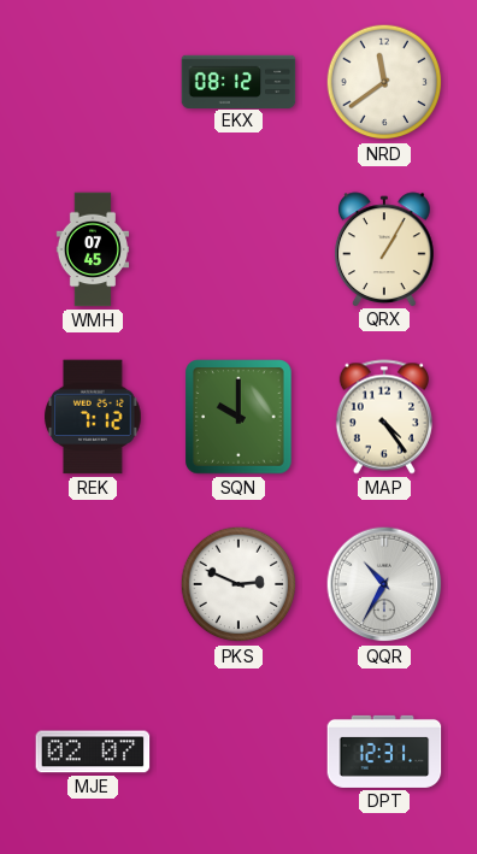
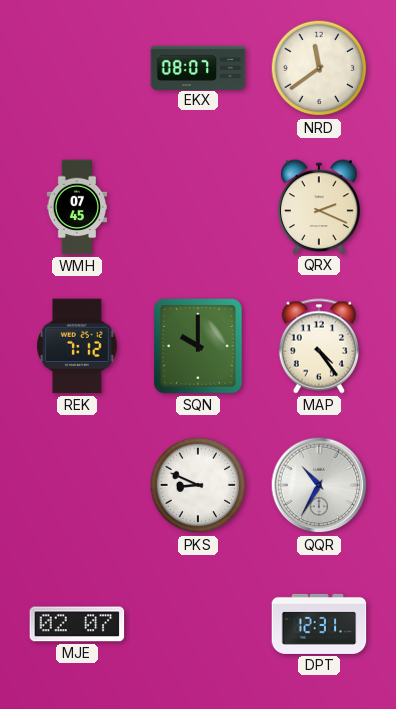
EKX: 08:12 -> 08:07
QRX: 1:05 -> 2:19
PKS: 2:49 -> 8:49
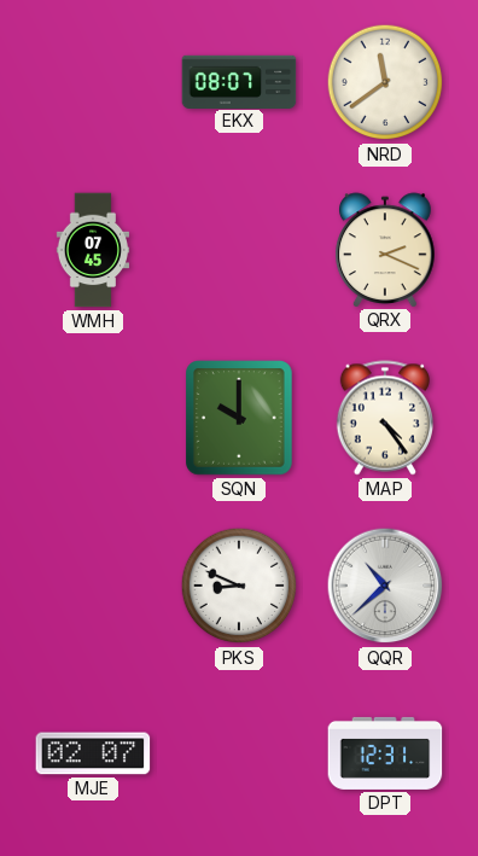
REK: 7:12 -> none
QQR: 10:35 -> 10:38
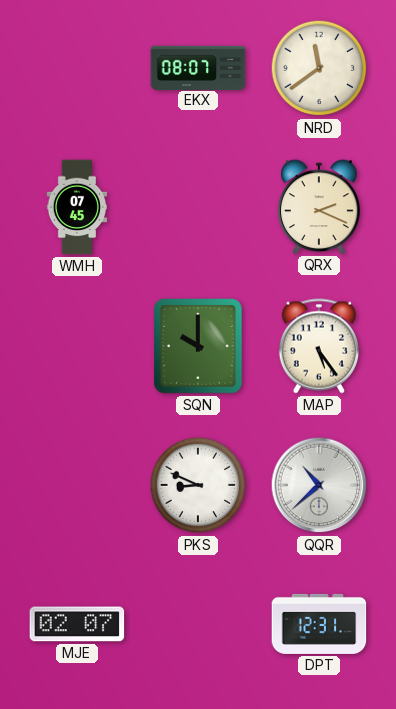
MAP: 4:24 -> 5:24
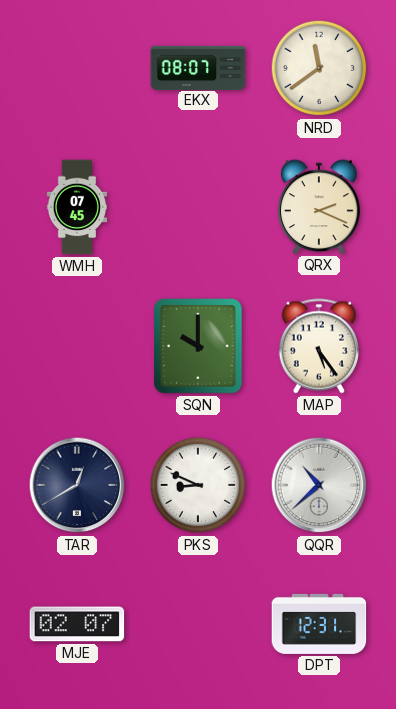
TAR: none -> 12:40
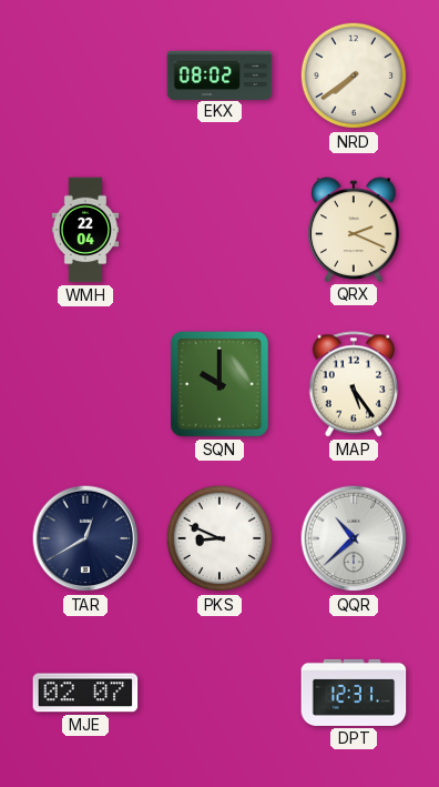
EKX: 08:07 -> 08:02
NRD: 11:39 -> 7:39
WMH: 07:45 -> 22:04
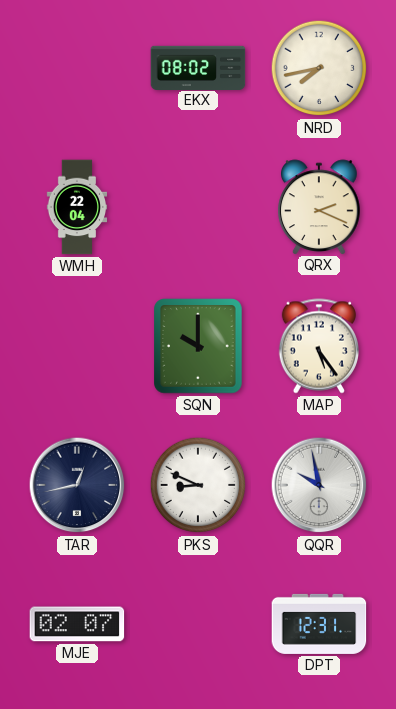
NRD: 7:39 -> 7:43
TAR: 12:40 -> 12:43
QQR: 10:38 -> 9:58
